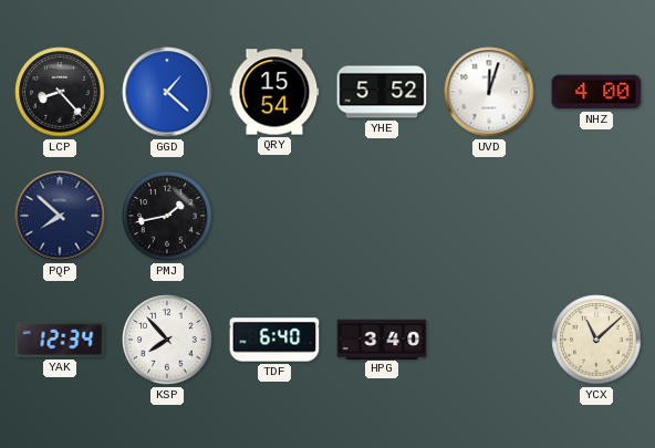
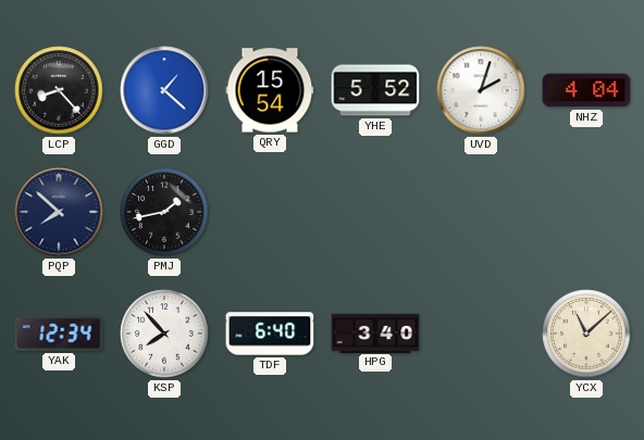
UVD: 12:03 -> 2:03
NHZ: 4:00 -> 4:04
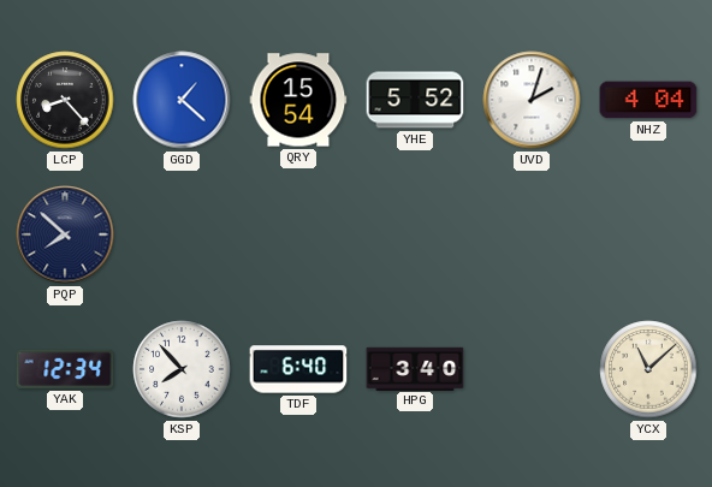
PMJ: 1:43 -> none
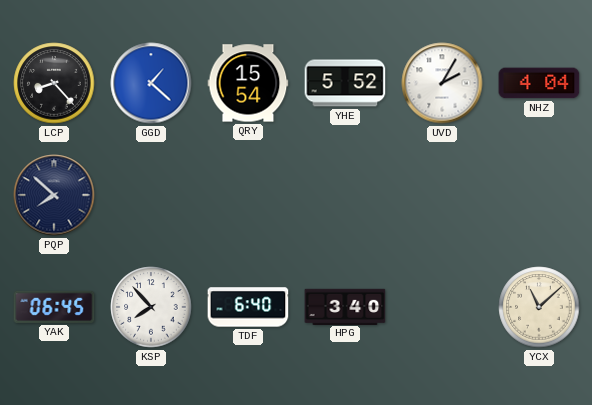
UVD: 2:03 -> 2:05
YAK: 12:34 -> 06:45
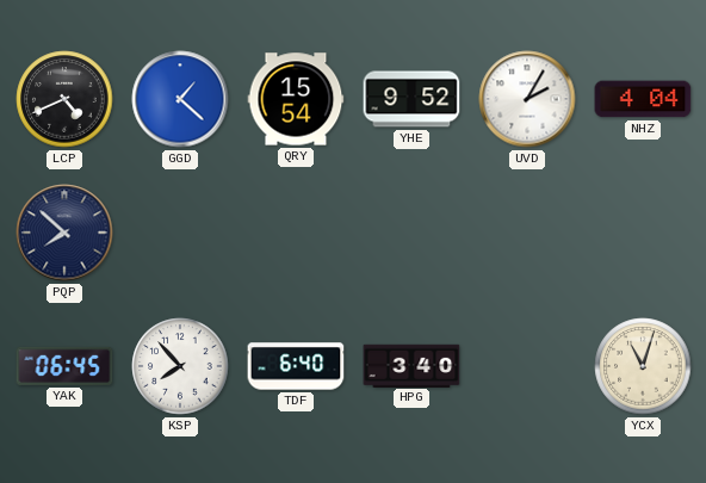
LCP: 8:23 -> 4:41
YHE: 5:52 -> 9:52
YCX: 11:08 -> 11:03
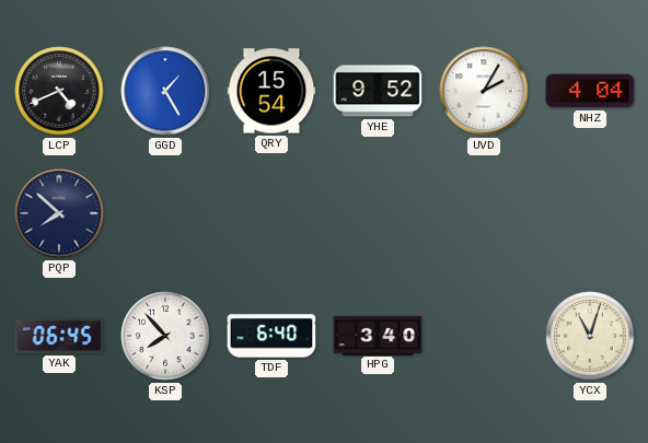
GGD: 1:22 -> 1:25
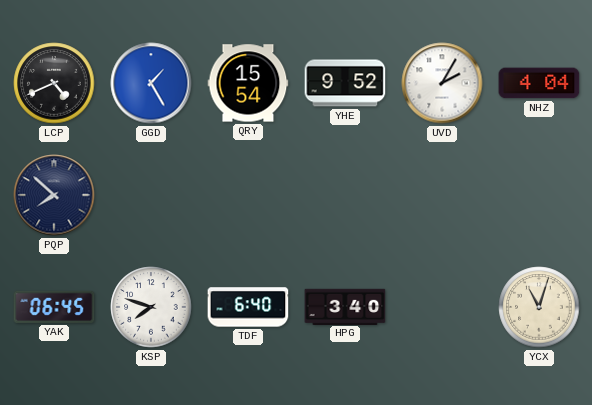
KSP: 7:53 -> 7:48
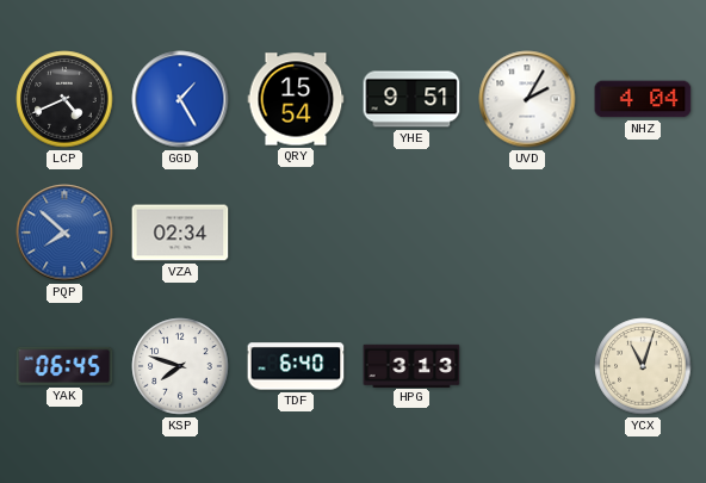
YHE: 9:52 -> 9:51
PQP dial: navy -> blue
VZA: none -> 02:34
HPG: 3:40 -> 3:13
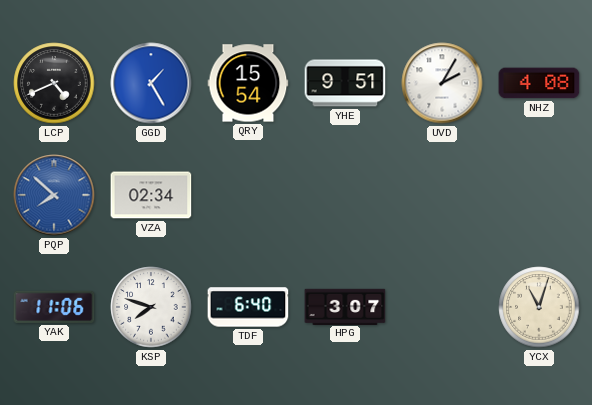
NHZ: 4:04 -> 4:08
YAK: 06:45 -> 11:06
HPG: 3:13 -> 3:07
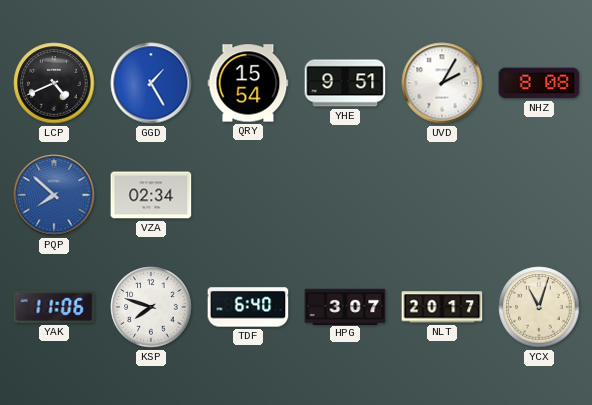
NHZ: 4:08 -> 8:08
NLT: none -> 20:17
